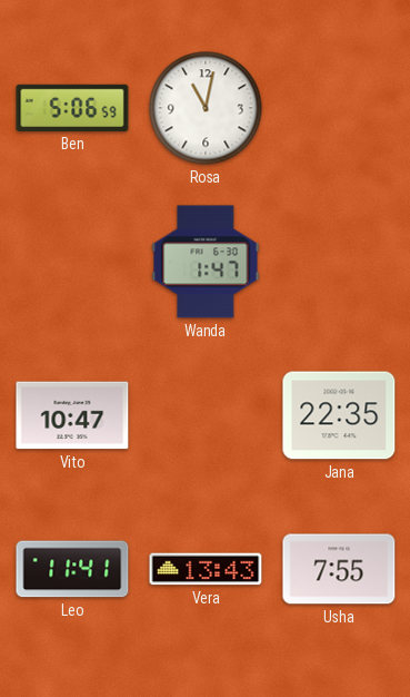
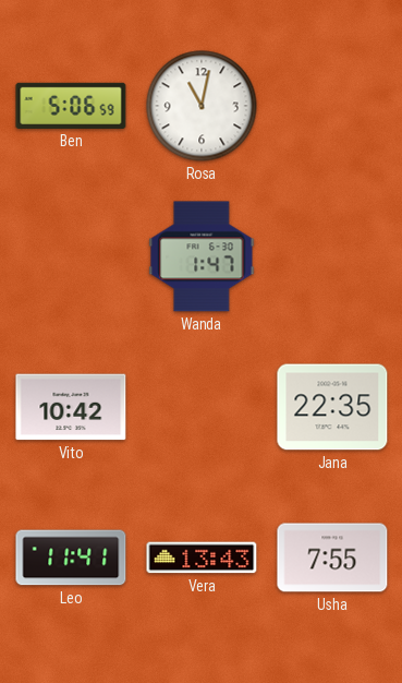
Vito: 10:47 -> 10:42
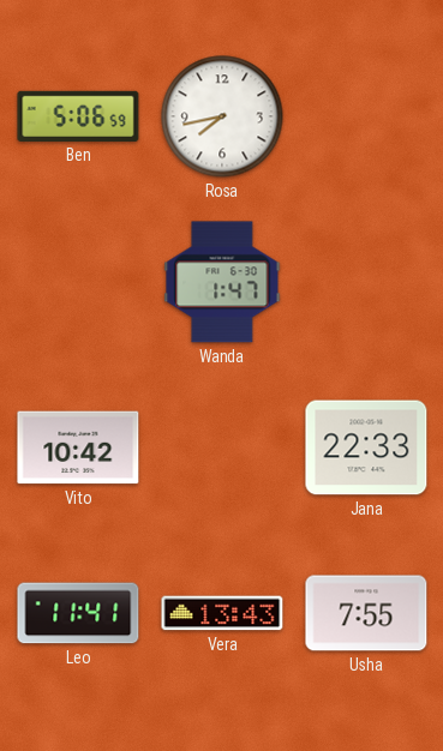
Rosa: 11:02 -> 7:43
Jana: 22:35 -> 22:33
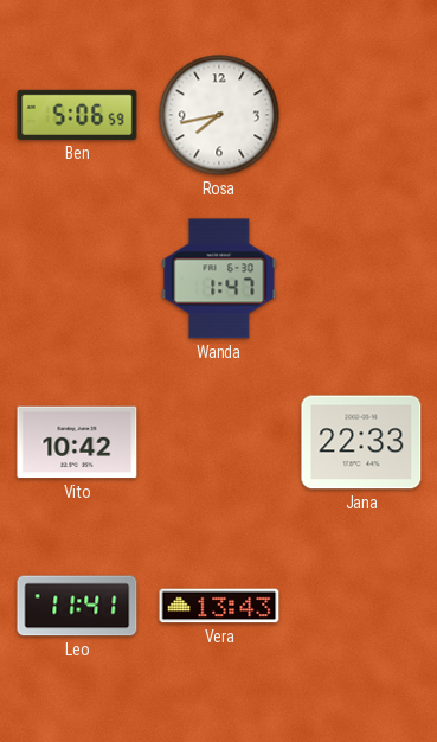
Usha: 7:55 -> none
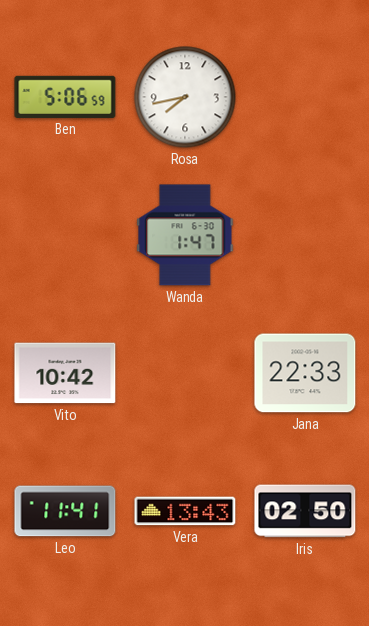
Iris: none -> 02:50
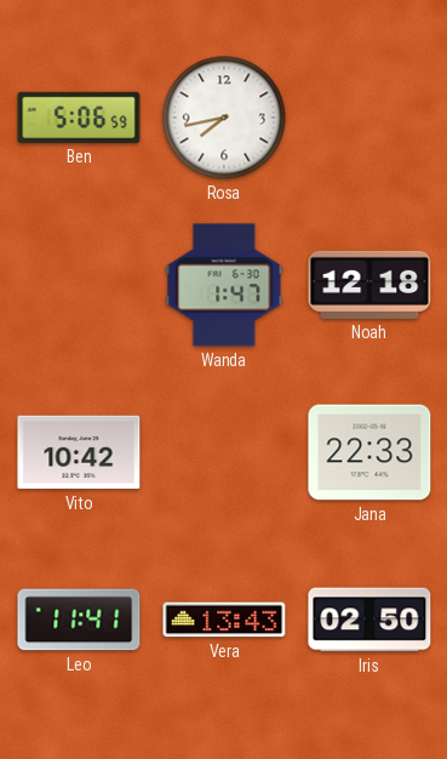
Noah: none -> 12:18
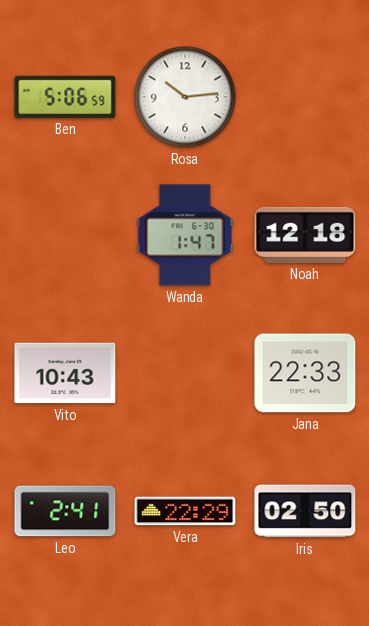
Rosa: 7:43 -> 10:14
Vito: 10:42 -> 10:43
Leo: 11:41 -> 2:41
Vera: 13:43 -> 22:29
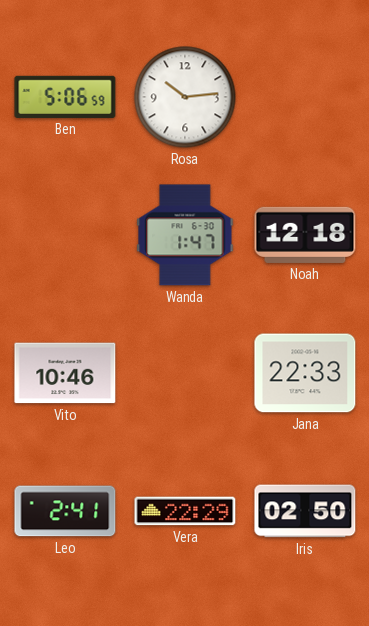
Vito: 10:43 -> 10:46
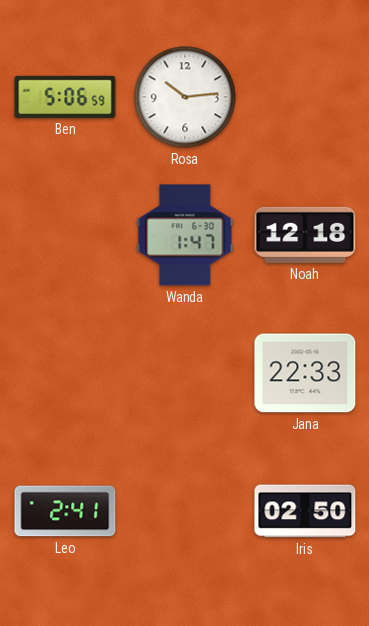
Vito: 10:46 -> none
Vera: 22:29 -> none
